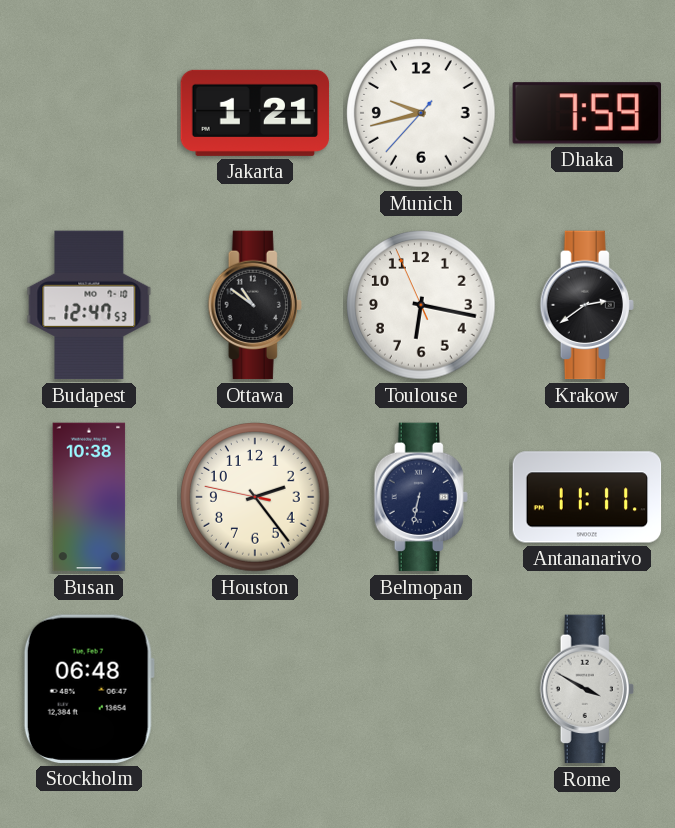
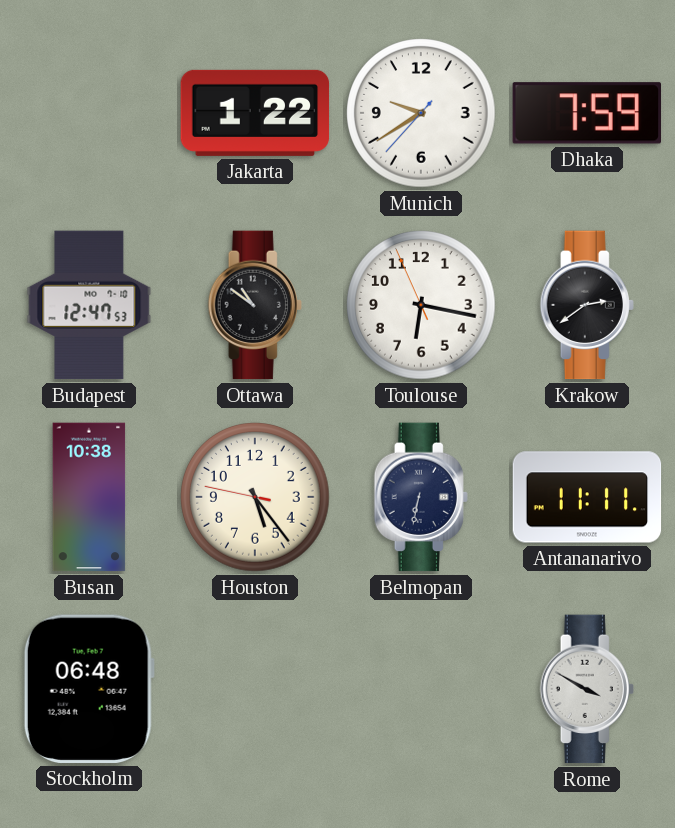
Jakarta: 1:21 -> 1:22
Munich: 9:42 -> 9:39
Houston: 2:23 -> 5:23
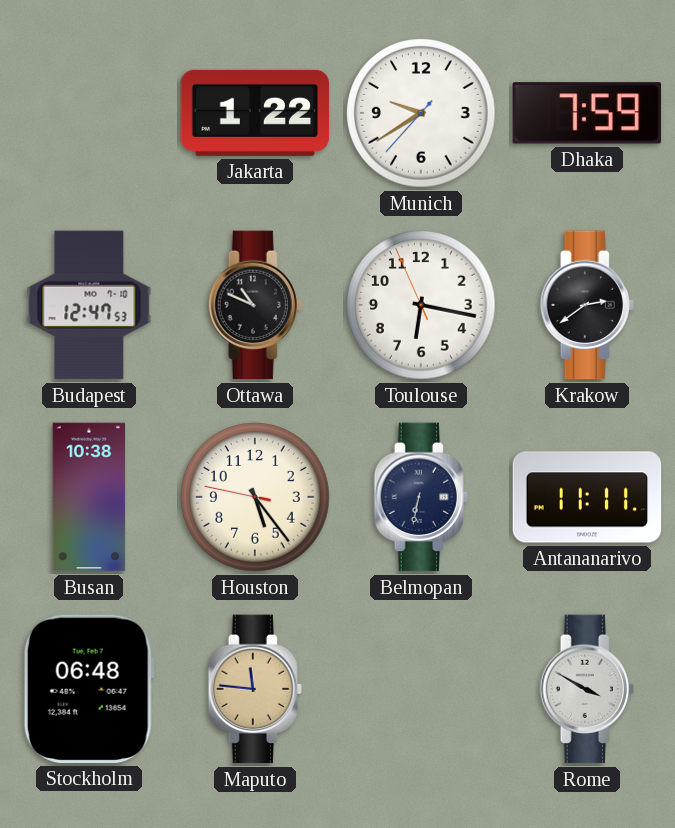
Ottawa: 10:51 -> 10:49
Maputo: none -> 11:46
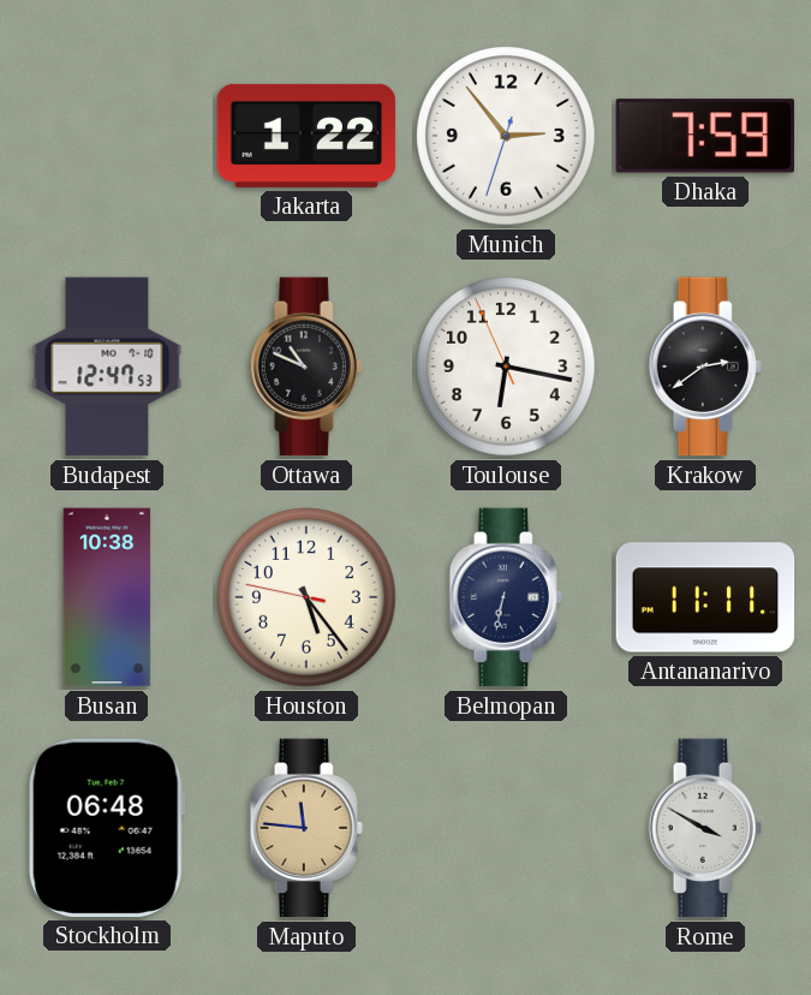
Munich: 9:39 -> 2:53
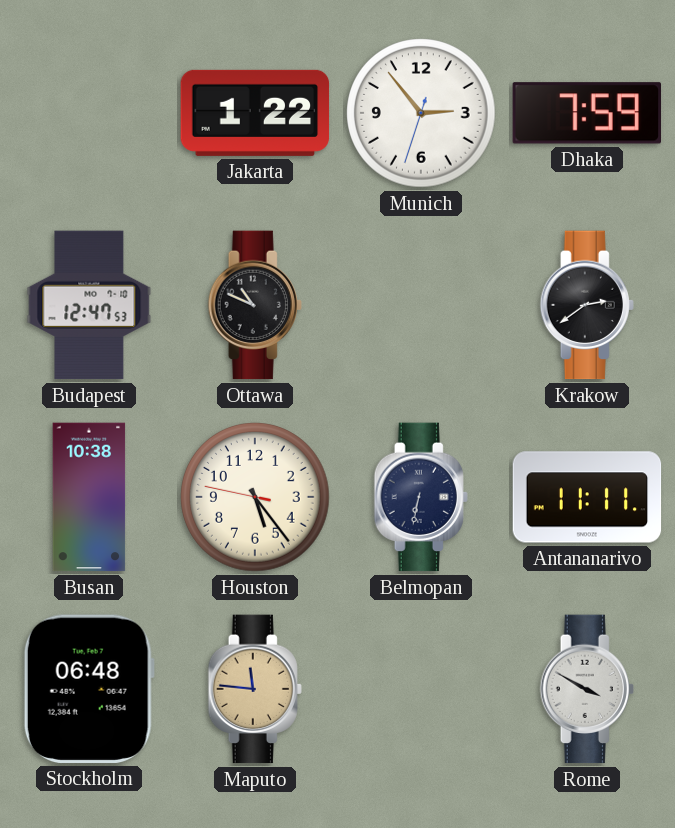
Toulouse: 6:16 -> none
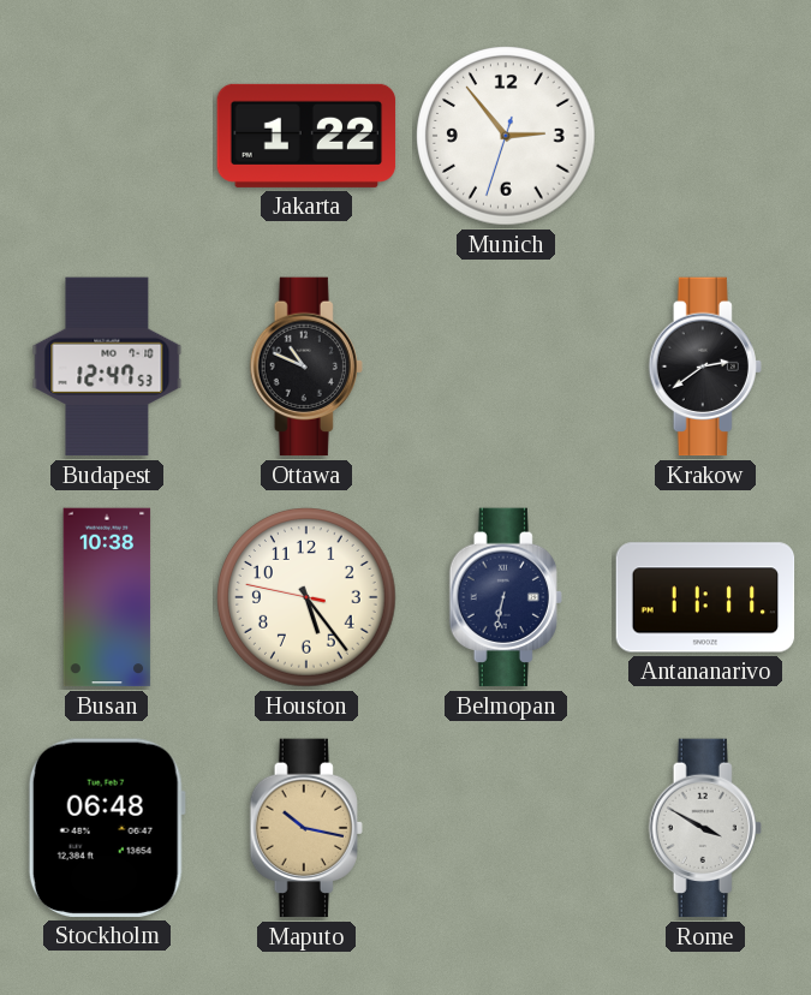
Dhaka: 7:59 -> none
Maputo: 11:46 -> 10:17
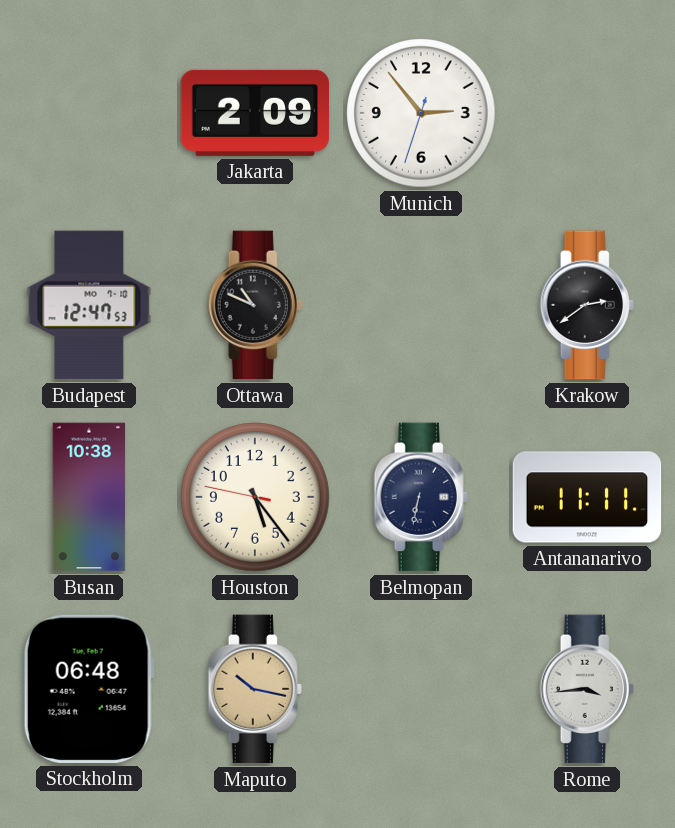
Jakarta: 1:22 -> 2:09
Rome: 3:50 -> 3:44
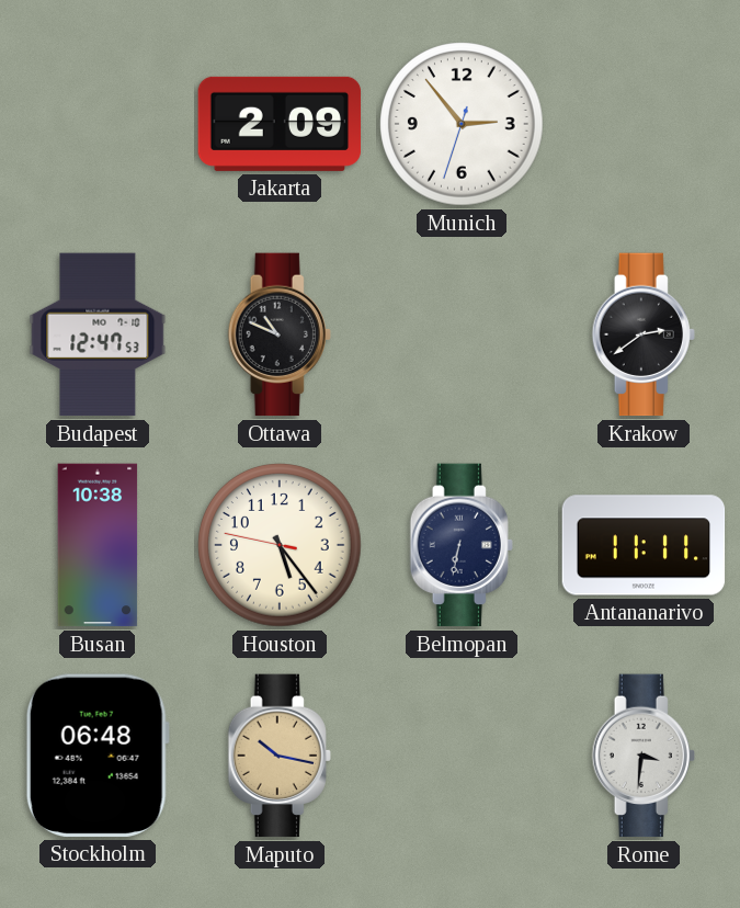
Rome: 3:44 -> 3:31
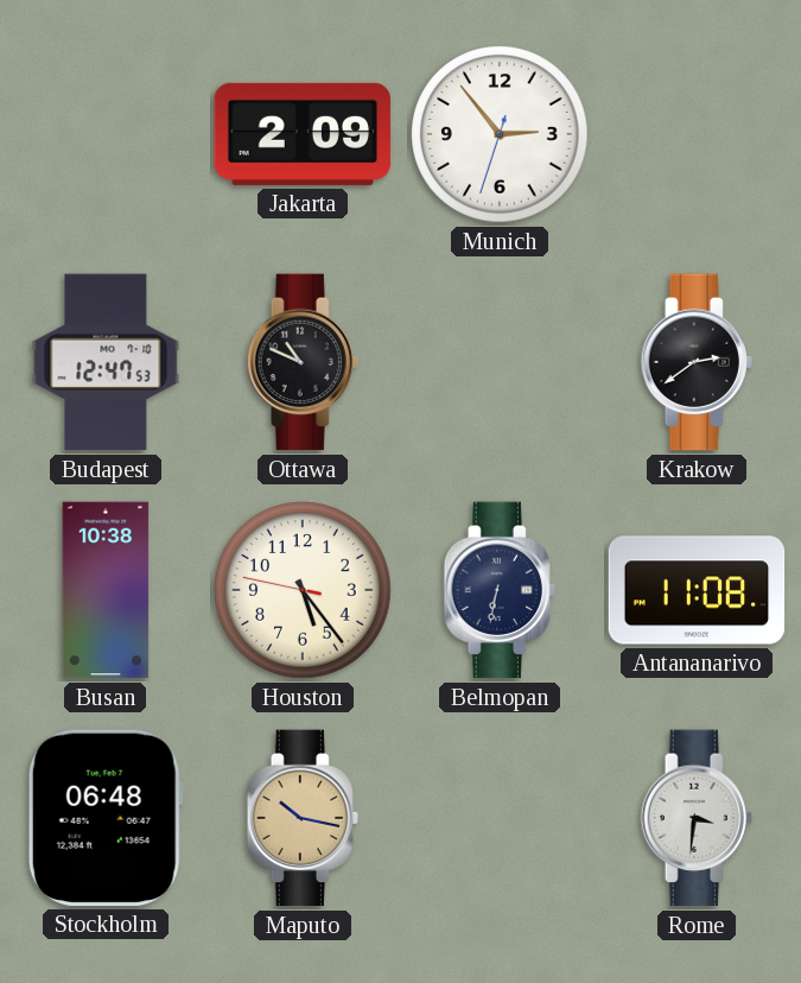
Antananarivo: 11:11 -> 11:08
